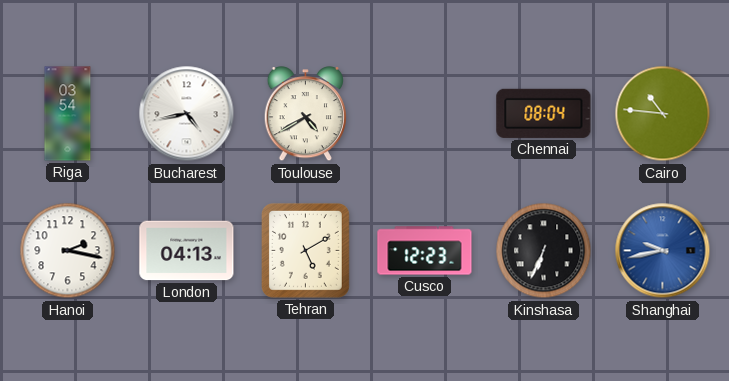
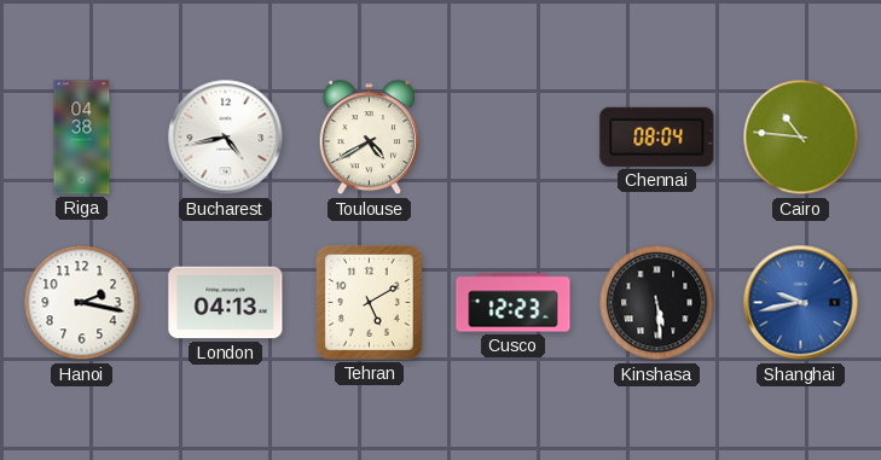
Riga: 03:54 -> 04:38
Kinshasa: 6:34 -> 5:29
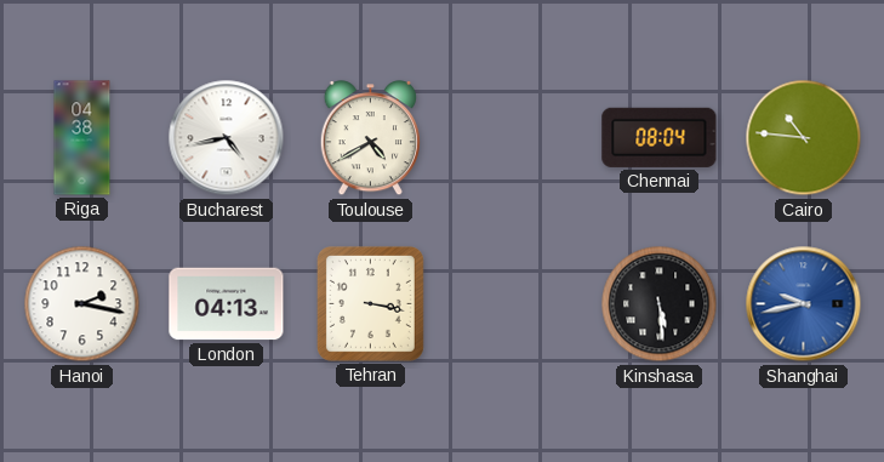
Tehran: 5:10 -> 3:17
Cusco: 12:23 -> none
